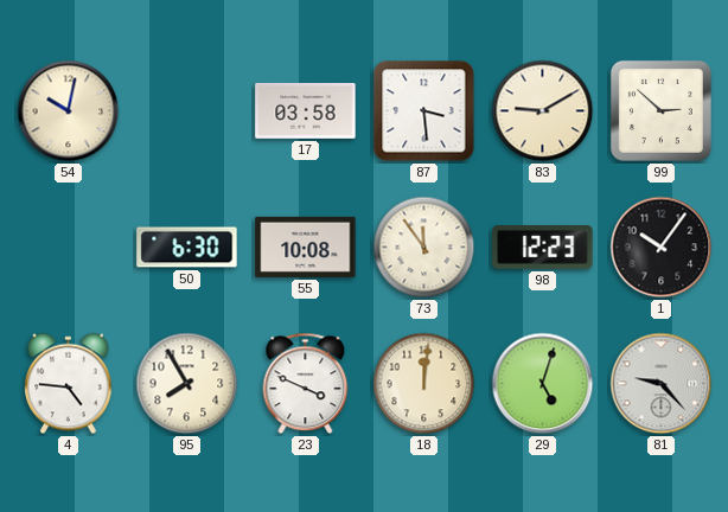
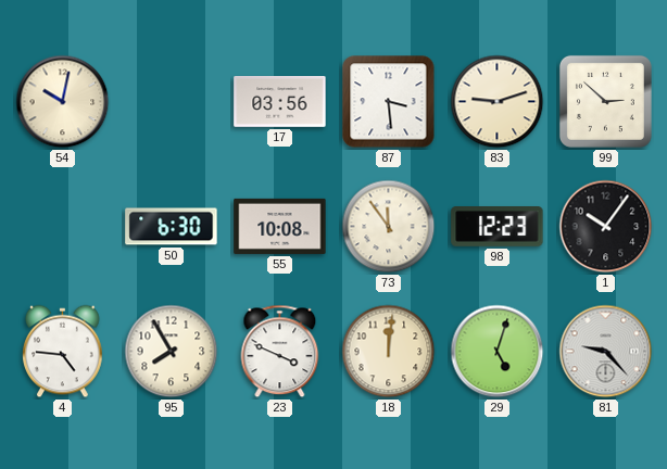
17: 03:58 -> 03:56
83: 9:10 -> 9:12
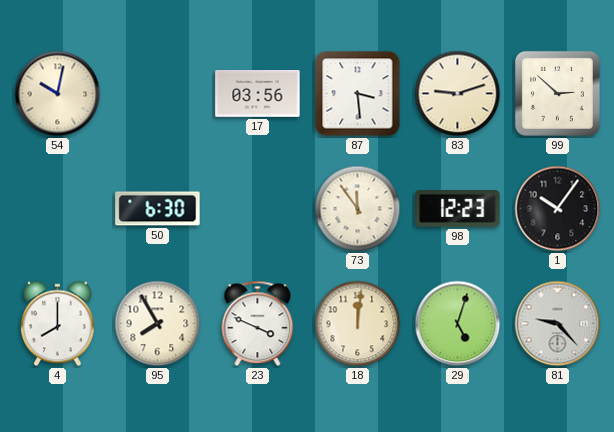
55: 10:08 -> none
4: 4:46 -> 8:00
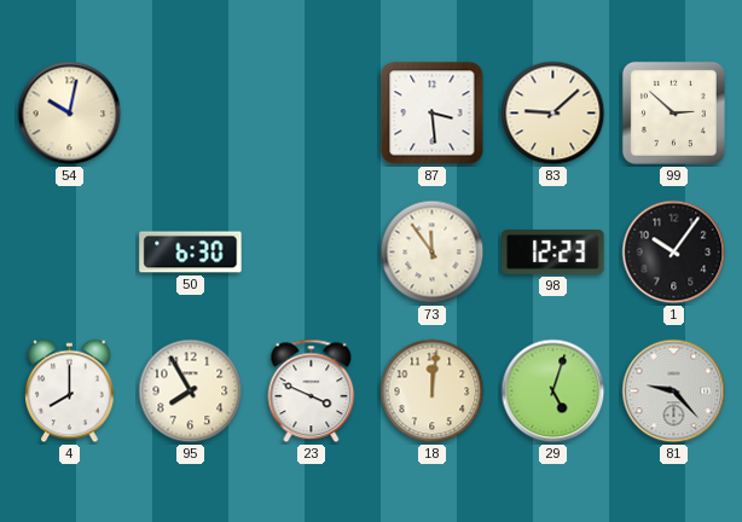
17: 03:56 -> none
83: 9:12 -> 9:08
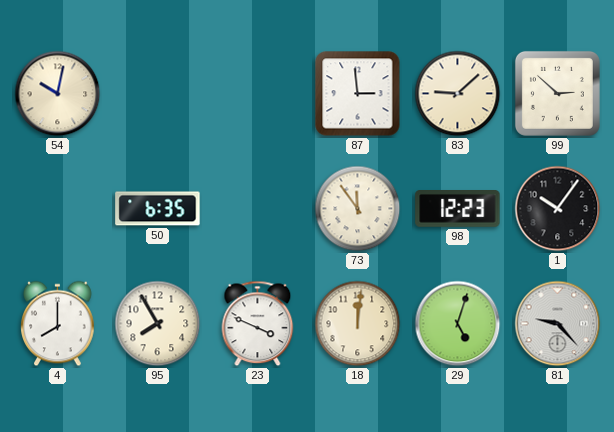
87: 3:29 -> 2:59
50: 6:30 -> 6:35
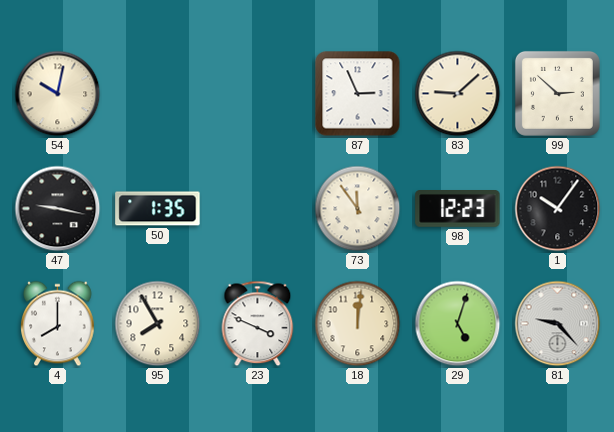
87: 2:59 -> 2:56
47: none -> 9:17
50: 6:35 -> 1:35
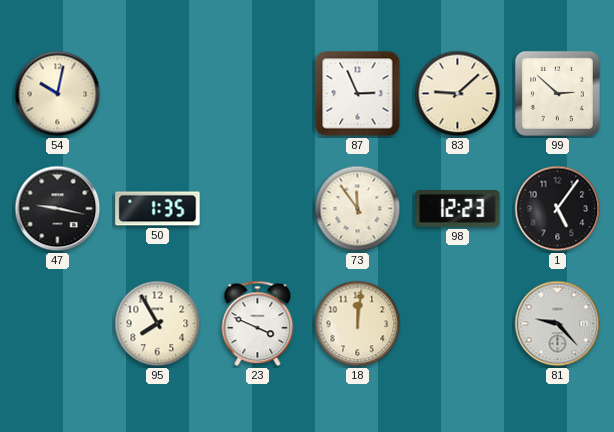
1: 10:06 -> 5:06
4: 8:00 -> none
29: 5:03 -> none
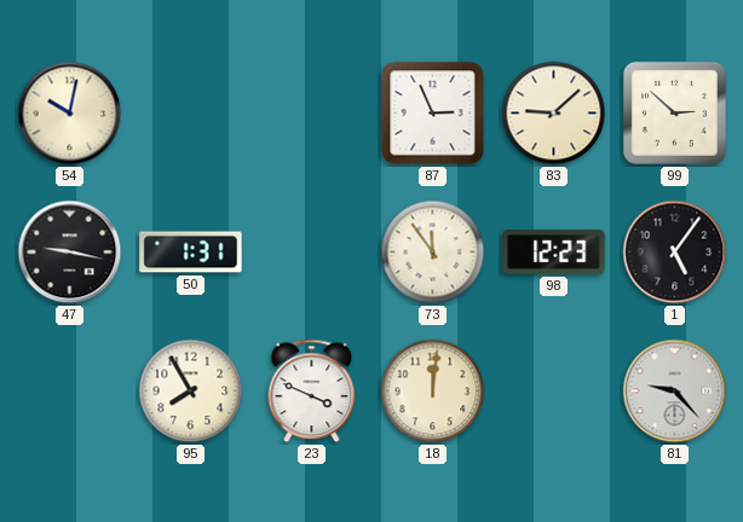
50: 1:35 -> 1:31
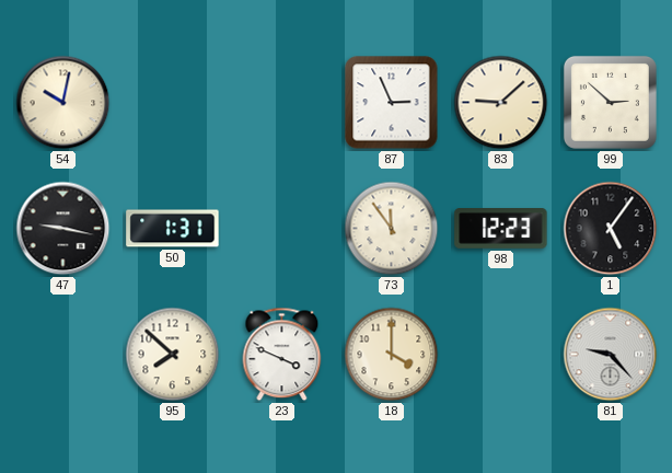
95: 7:55 -> 7:52
18: 12:01 -> 4:00
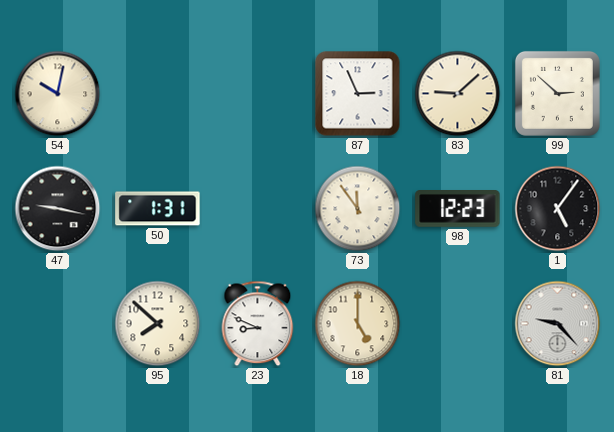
23: 3:49 -> 8:49
18: 4:00 -> 5:00
